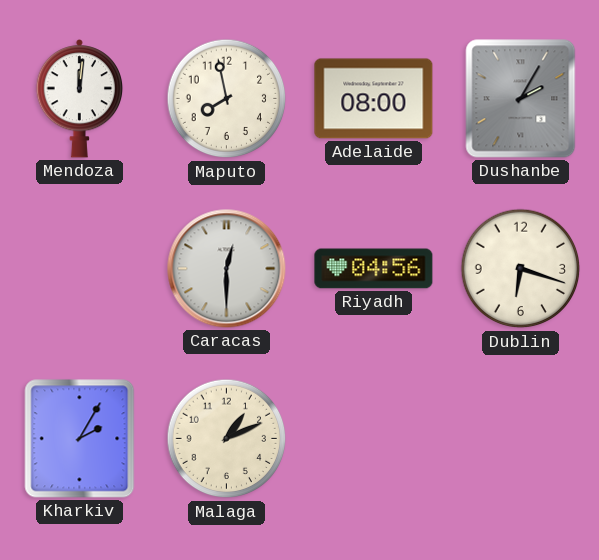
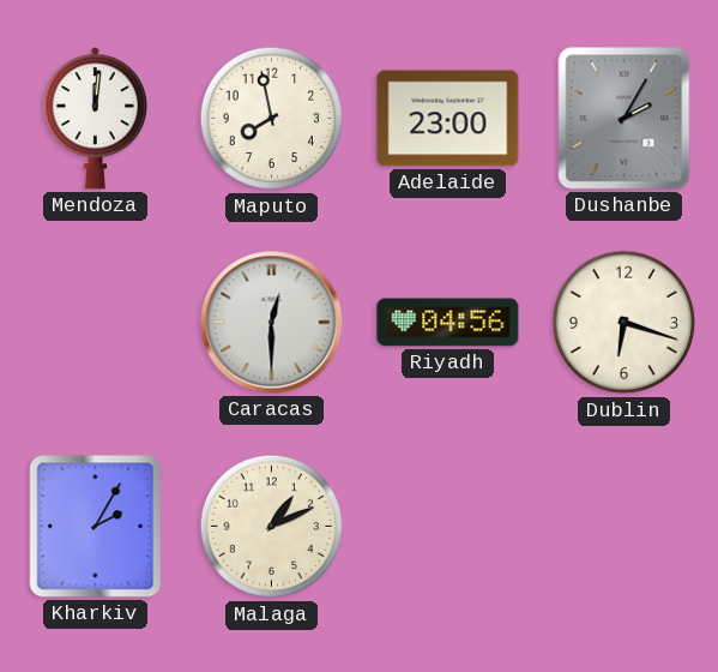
Adelaide: 08:00 -> 23:00
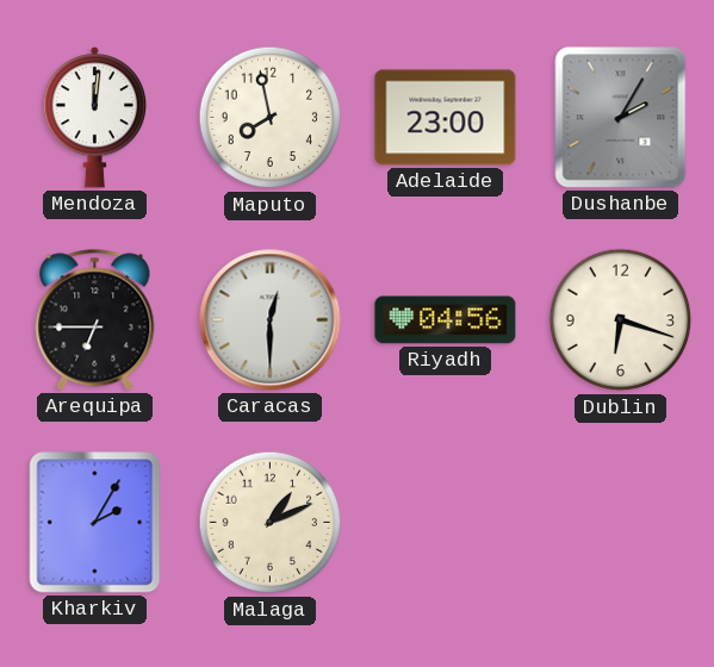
Arequipa: none -> 6:45
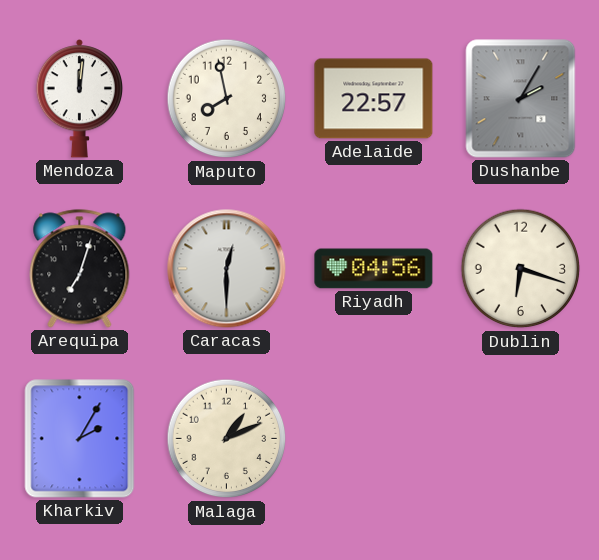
Adelaide: 23:00 -> 22:57
Arequipa: 6:45 -> 7:03
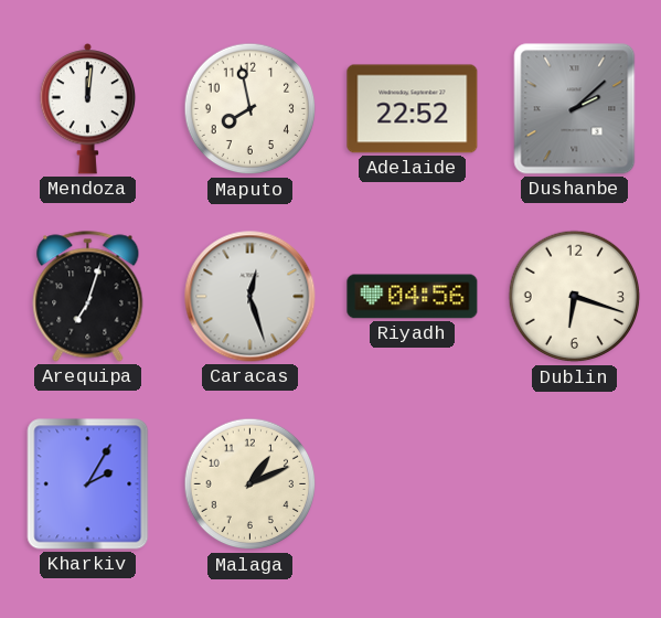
Adelaide: 22:57 -> 22:52
Dushanbe: 2:05 -> 2:08
Caracas: 12:30 -> 12:27
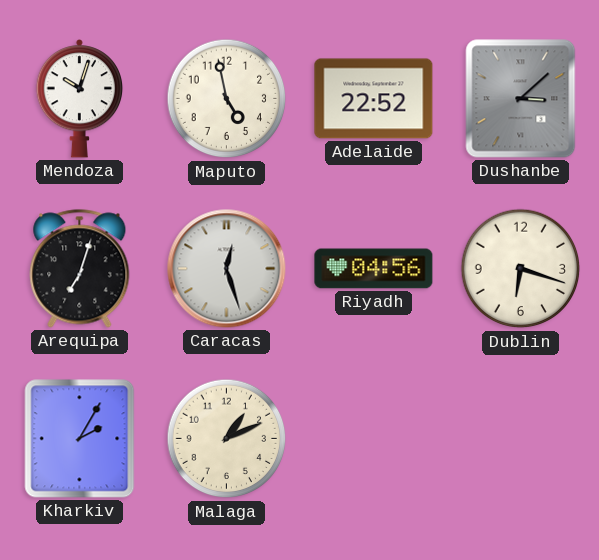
Mendoza: 12:01 -> 10:03
Maputo: 7:58 -> 4:58
Dushanbe: 2:08 -> 3:08
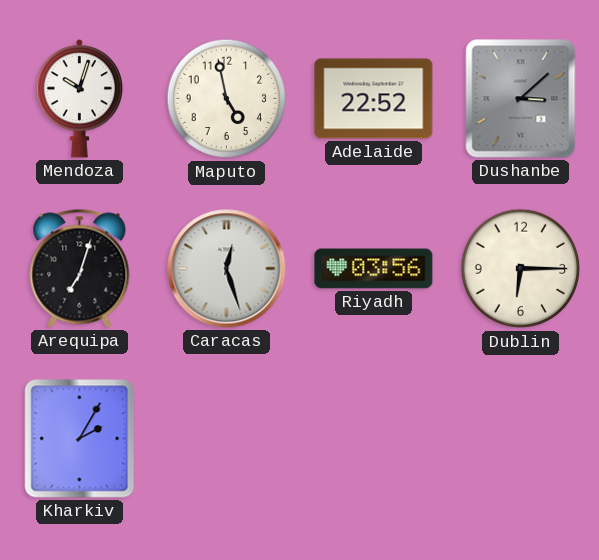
Riyadh: 04:56 -> 03:56
Dublin: 6:18 -> 6:15
Malaga: 1:11 -> none
